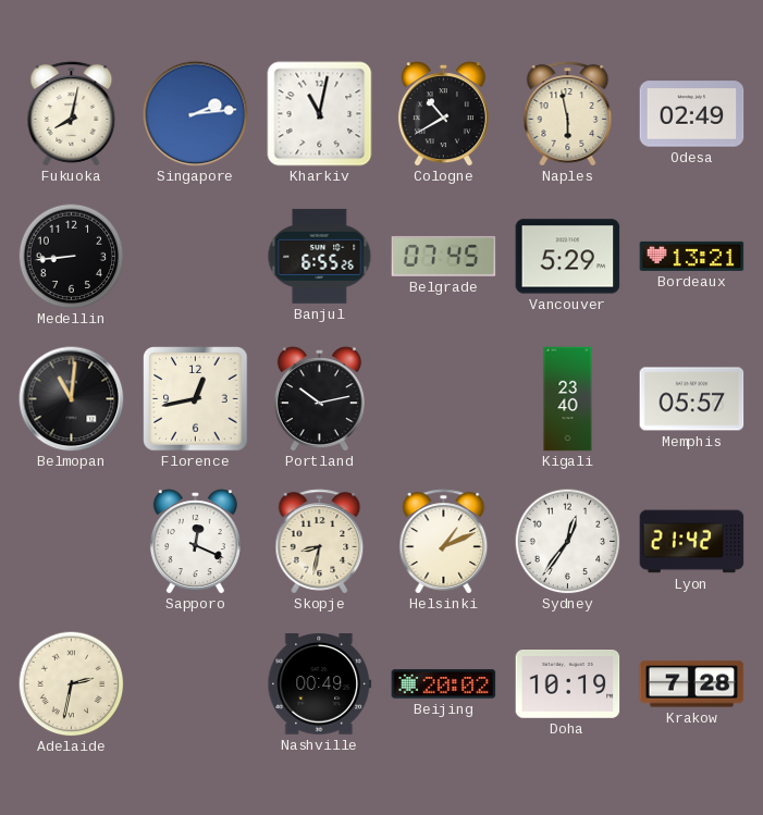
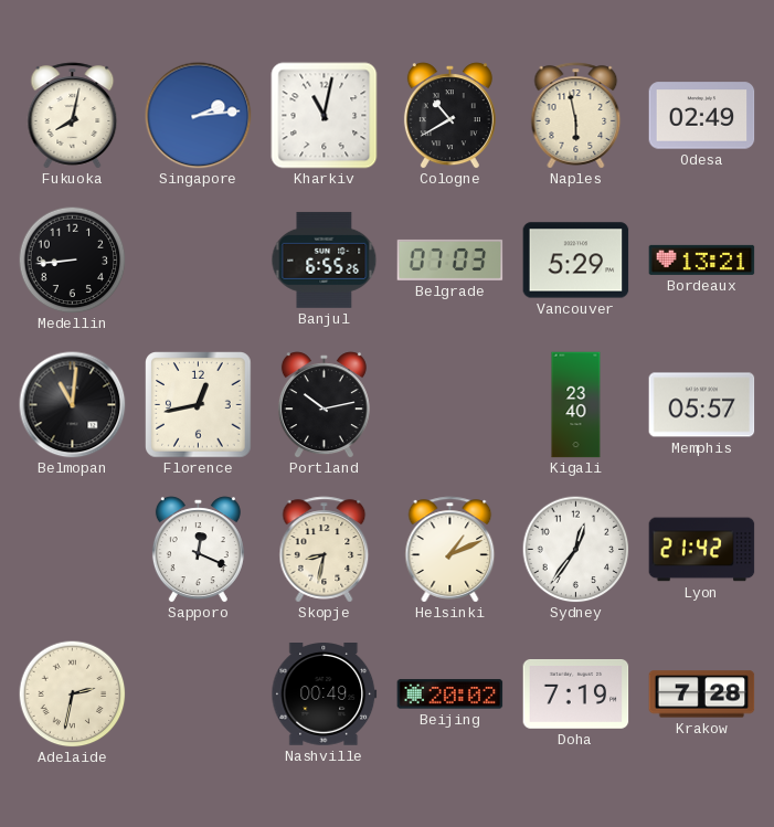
Belgrade: 07:45 -> 07:03
Doha: 10:19 -> 7:19
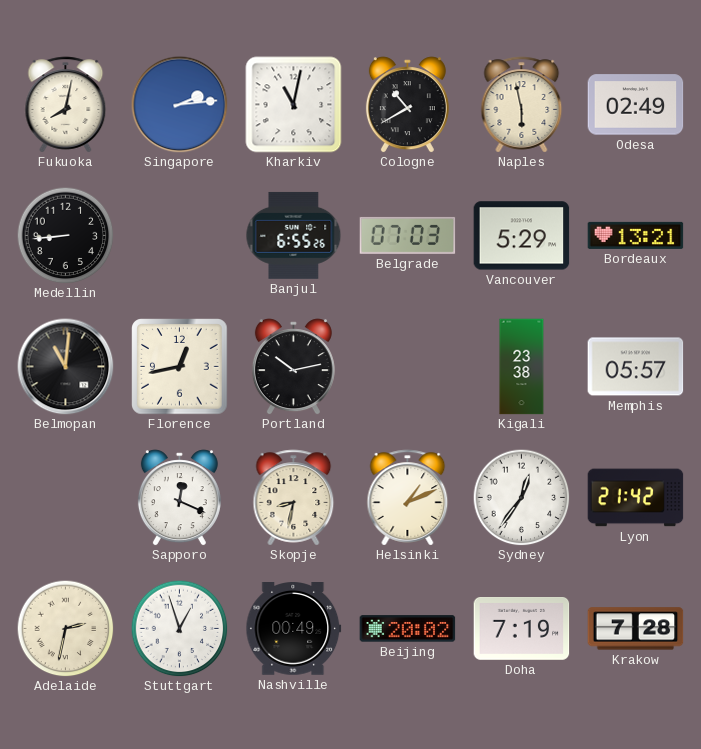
Kigali: 23:40 -> 23:38
Stuttgart: none -> 12:57
